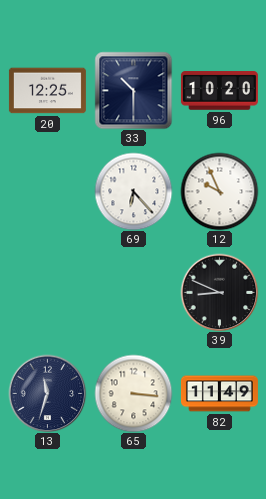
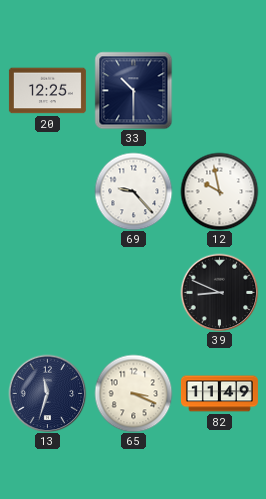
96: 10:20 -> none
69: 6:23 -> 9:23
12: 9:56 -> 9:58
65: 3:16 -> 3:19
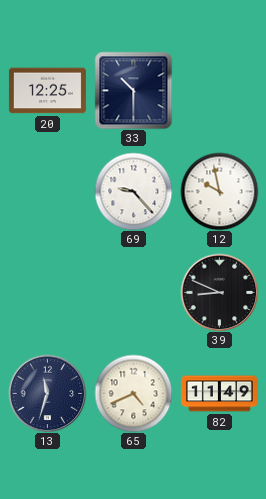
65: 3:19 -> 4:41
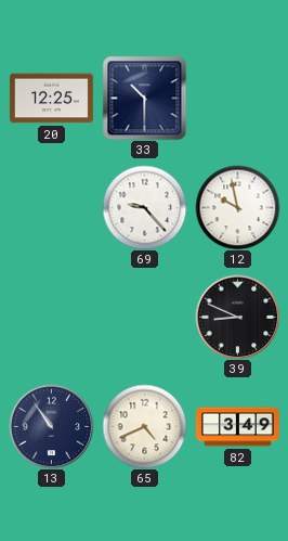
13: 11:33 -> 10:54
82: 11:49 -> 3:49
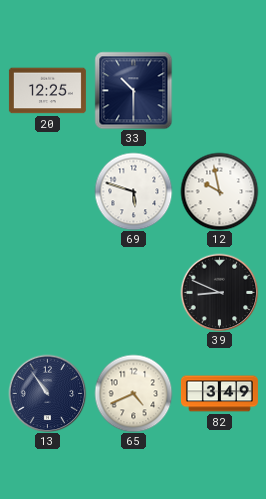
69: 9:23 -> 5:48
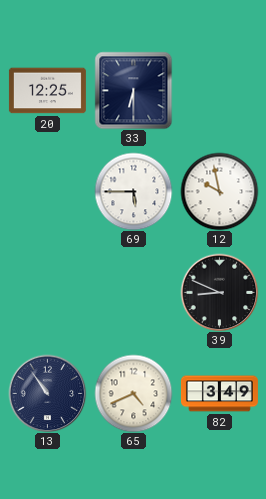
33: 10:30 -> 6:30
69: 5:48 -> 5:45
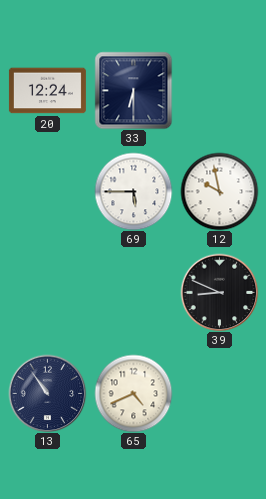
20: 12:25 -> 12:24
82: 3:49 -> none
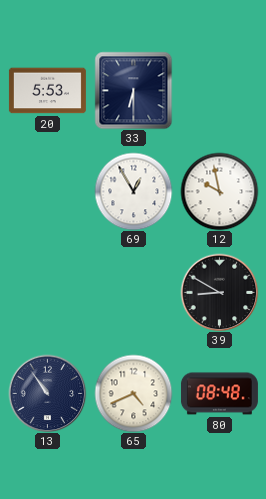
20: 12:24 -> 5:53
69: 5:45 -> 12:55
39: 8:49 -> 8:50
80: none -> 08:48
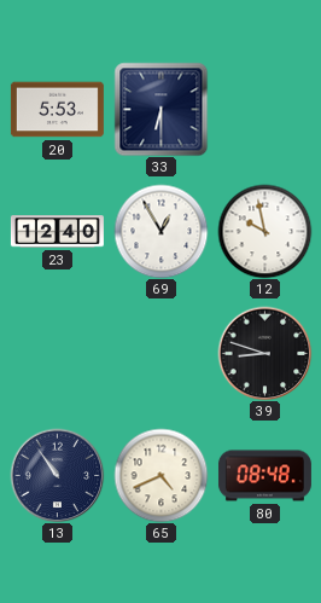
23: none -> 12:40
39: 8:50 -> 8:48
